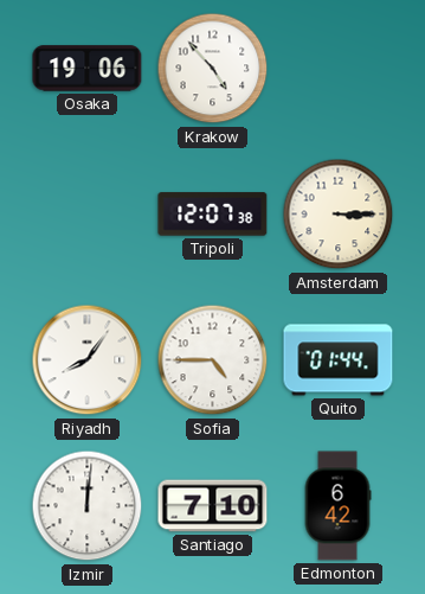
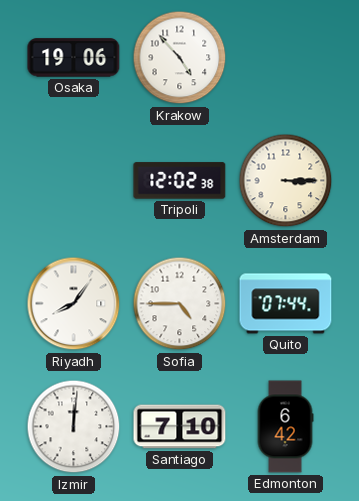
Tripoli: 12:07 -> 12:02
Quito: 01:44 -> 07:44
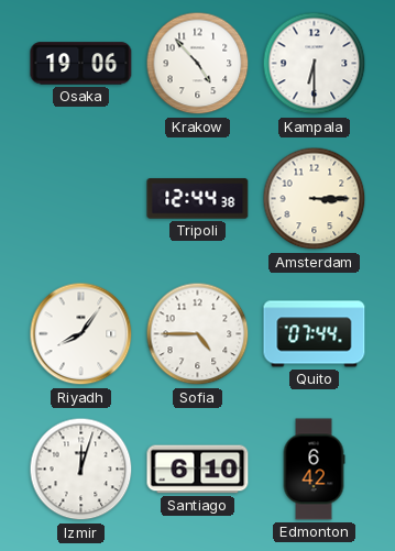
Kampala: none -> 6:30
Tripoli: 12:02 -> 12:44
Izmir: 12:01 -> 12:03
Santiago: 7:10 -> 6:10
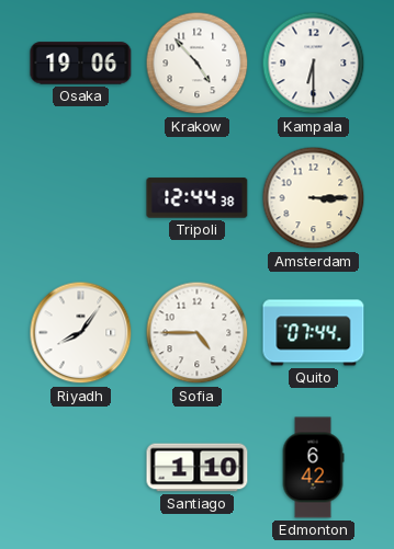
Izmir: 12:03 -> none
Santiago: 6:10 -> 1:10
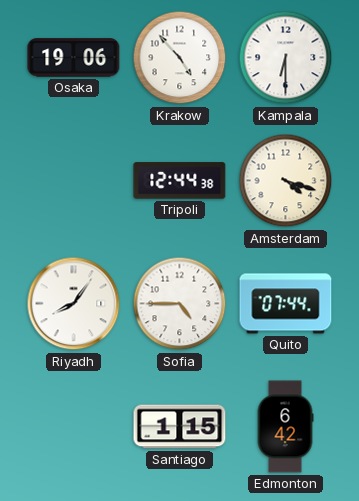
Amsterdam: 3:15 -> 4:18
Santiago: 1:10 -> 1:15
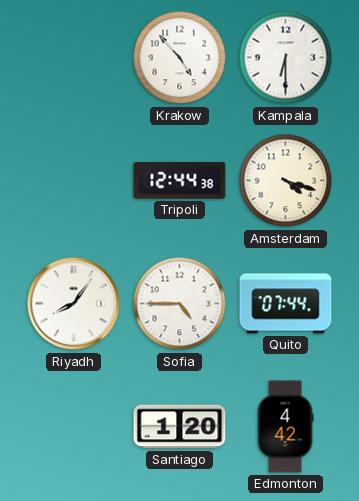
Osaka: 19:06 -> none
Santiago: 1:15 -> 1:20
Edmonton: 6:42 -> 4:42
